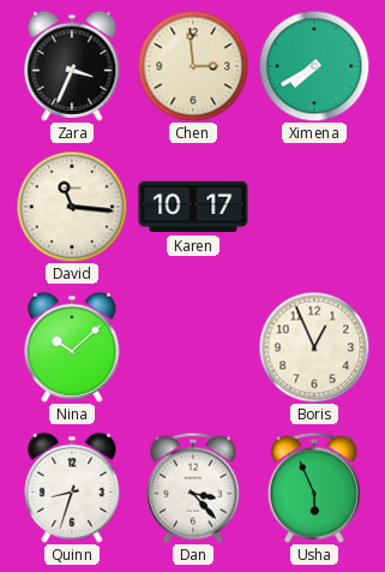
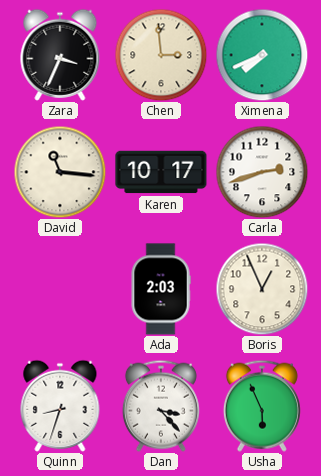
Ximena: 7:40 -> 7:41
Carla: none -> 2:42
Nina: 10:08 -> none
Ada: none -> 2:03
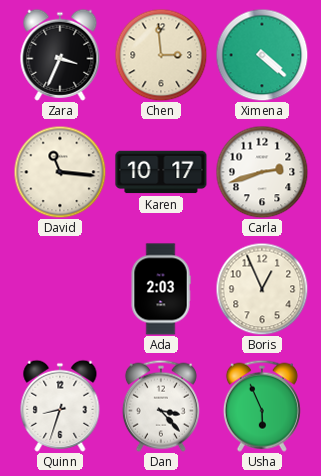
Ximena: 7:41 -> 4:22
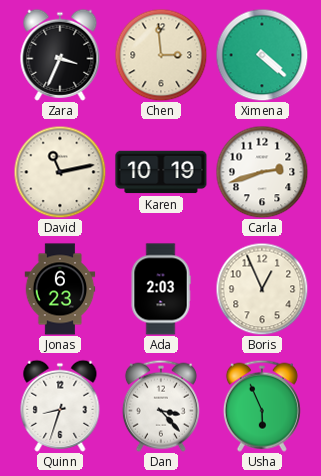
David: 11:16 -> 11:13
Karen: 10:17 -> 10:19
Jonas: none -> 6:23
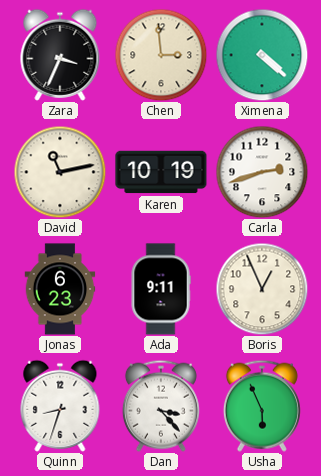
Ada: 2:03 -> 9:11
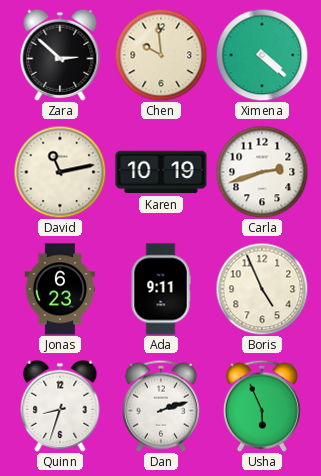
Zara: 3:34 -> 2:52
Chen: 2:59 -> 9:59
Boris: 12:56 -> 4:56
Dan: 3:23 -> 2:12
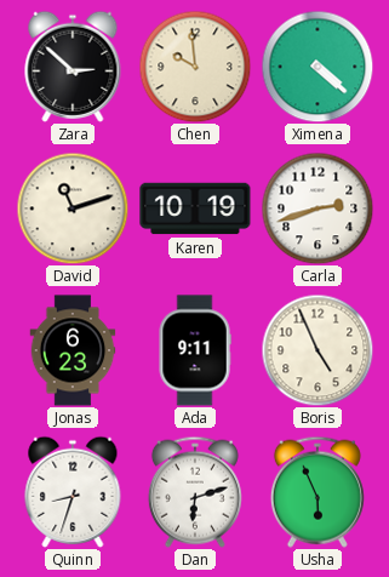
David: 11:13 -> 11:12
Dan: 2:12 -> 6:12
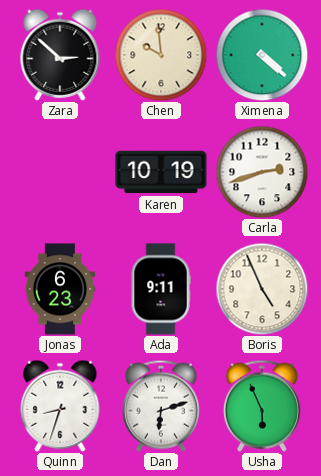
David: 11:12 -> none
